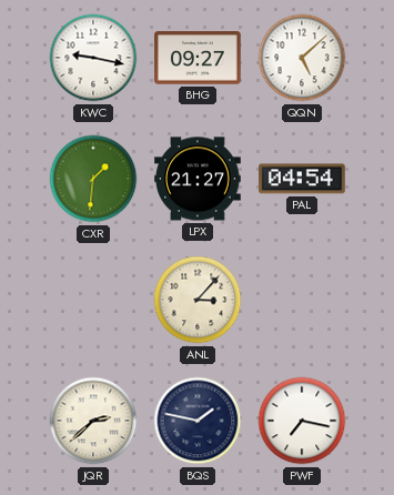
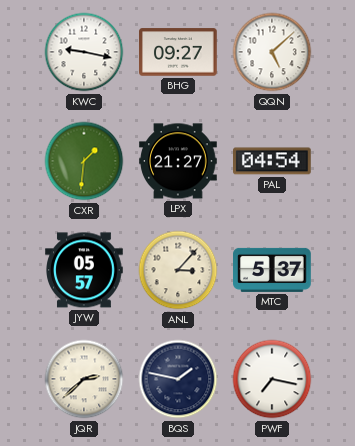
JYW: none -> 05:57
MTC: none -> 5:37
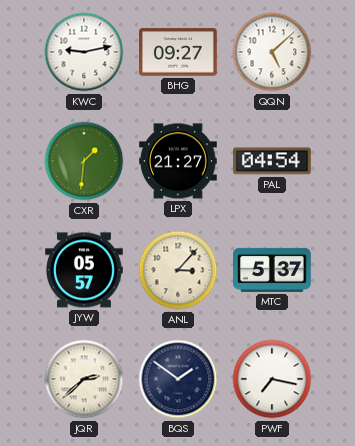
KWC: 9:17 -> 9:13
BQS: 1:47 -> 1:51
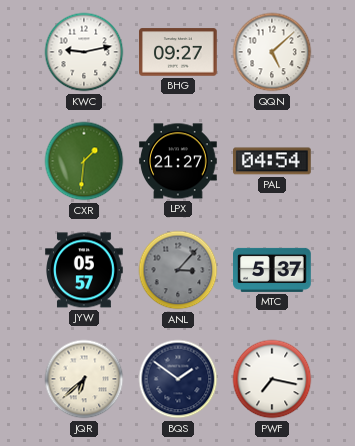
ANL dial: cream -> grey
JQR: 2:38 -> 6:38
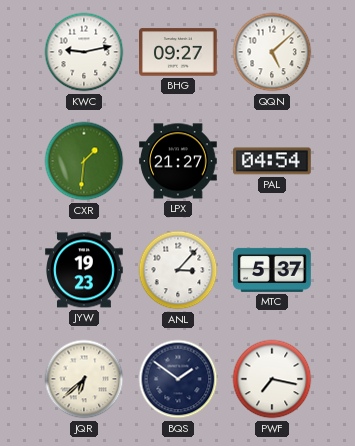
JYW: 05:57 -> 19:23
ANL dial: grey -> white
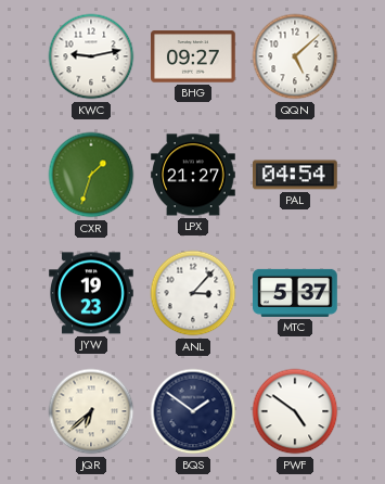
CXR: 1:31 -> 1:33
PWF: 7:17 -> 4:51
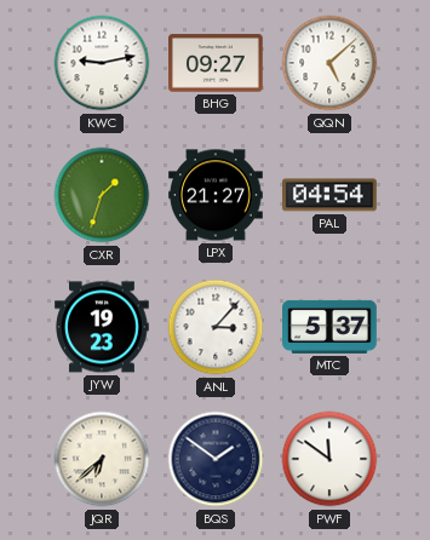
PWF: 4:51 -> 11:51
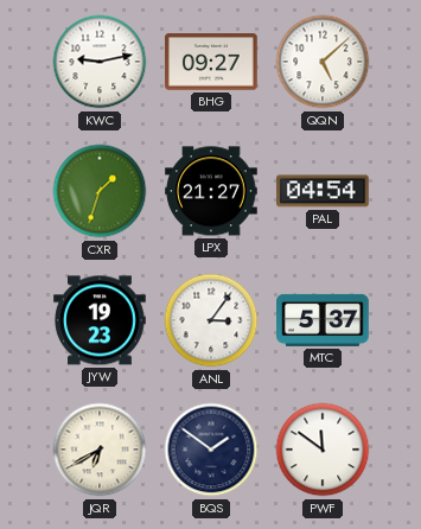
ANL: 3:07 -> 3:06
JQR: 6:38 -> 6:40
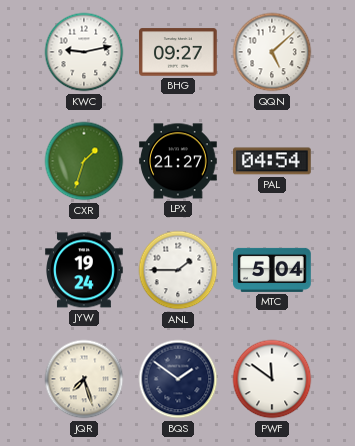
JYW: 19:23 -> 19:24
ANL: 3:06 -> 1:45
MTC: 5:37 -> 5:04
JQR: 6:40 -> 7:27
